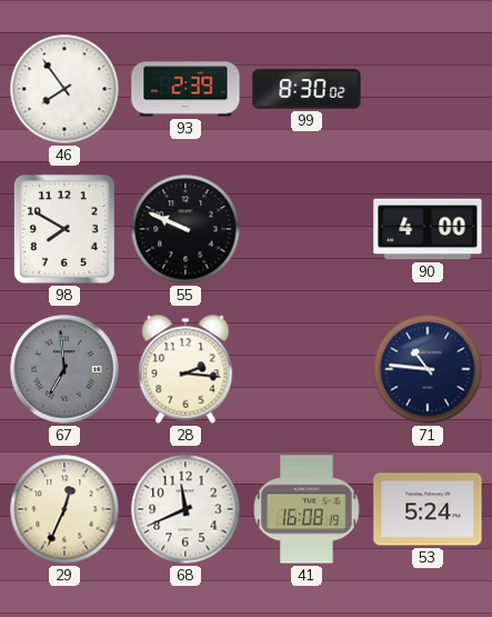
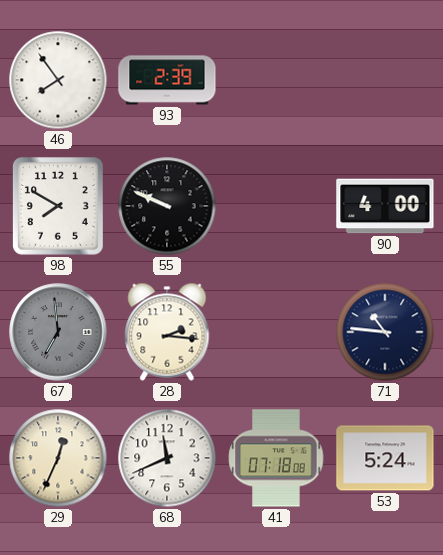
99: 8:30 -> none
41: 16:08 -> 07:18
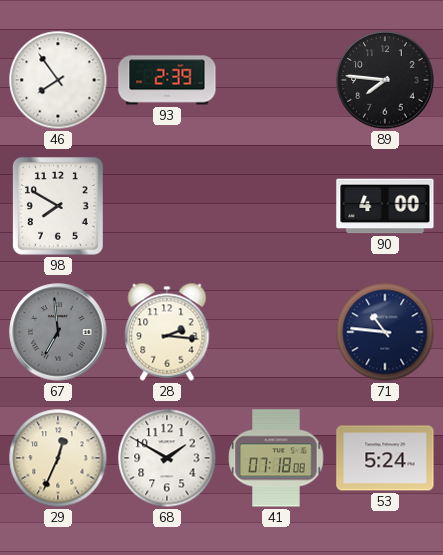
89: none -> 7:46
55: 9:49 -> none
68: 11:41 -> 1:50
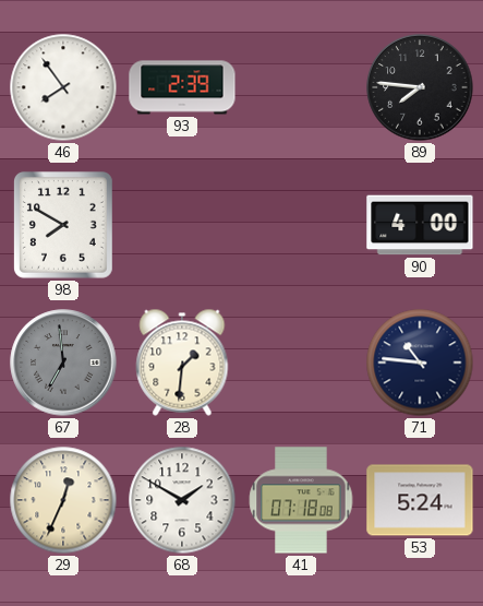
28: 2:16 -> 1:31
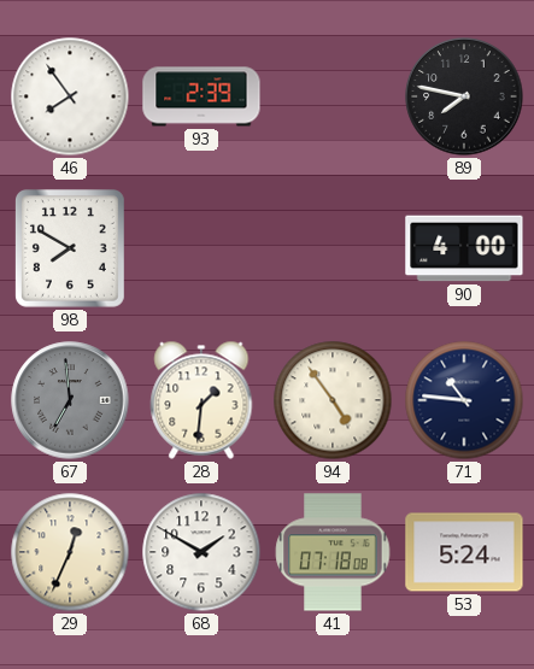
89: 7:46 -> 7:47
94: none -> 4:54
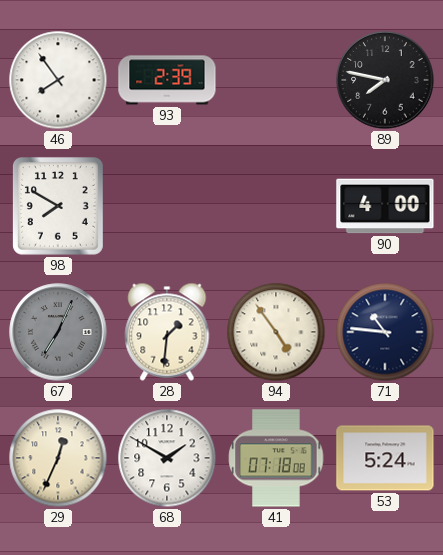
67: 6:59 -> 7:04
